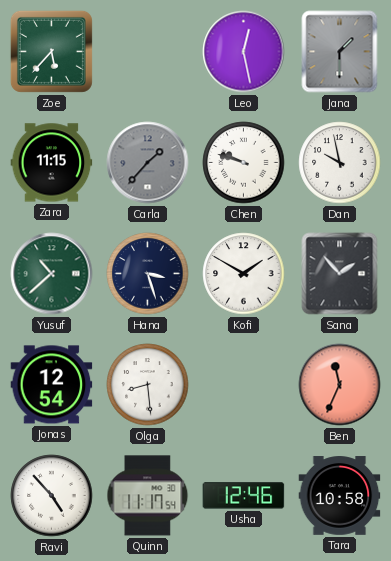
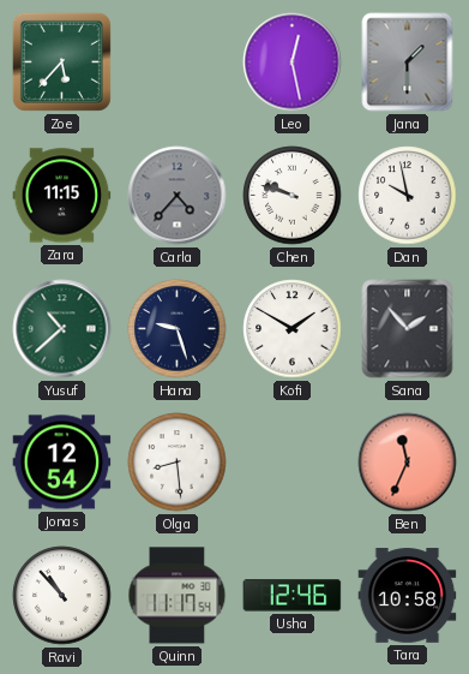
Carla: 1:37 -> 4:37
Hana: 3:27 -> 9:27
Ravi: 4:53 -> 10:53
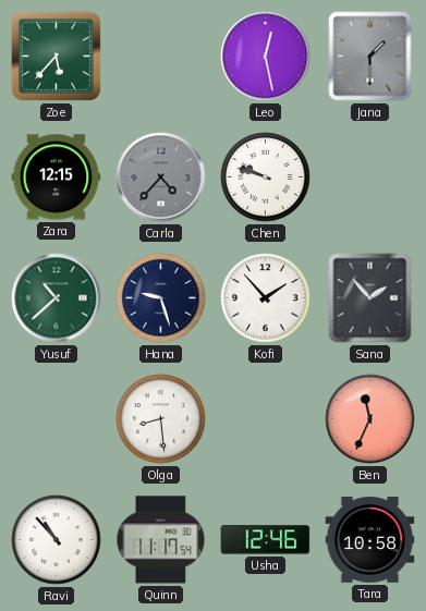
Zara: 11:15 -> 12:15
Dan: 9:58 -> none
Kofi: 1:50 -> 1:53
Jonas: 12:54 -> none
